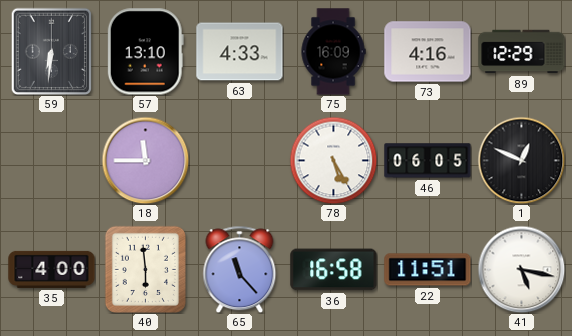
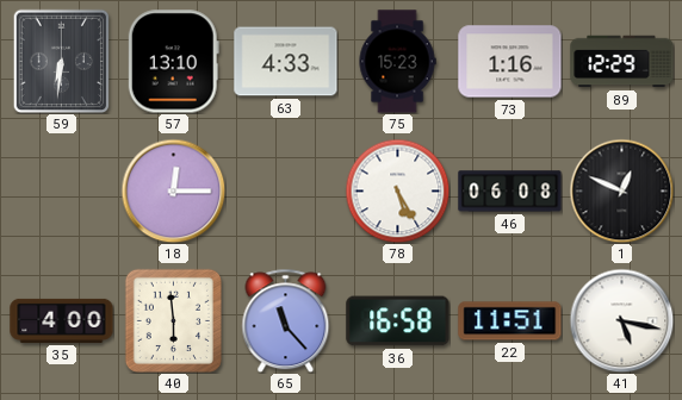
75: 16:09 -> 15:23
73: 4:16 -> 1:16
18: 11:45 -> 12:15
46: 06:05 -> 06:08
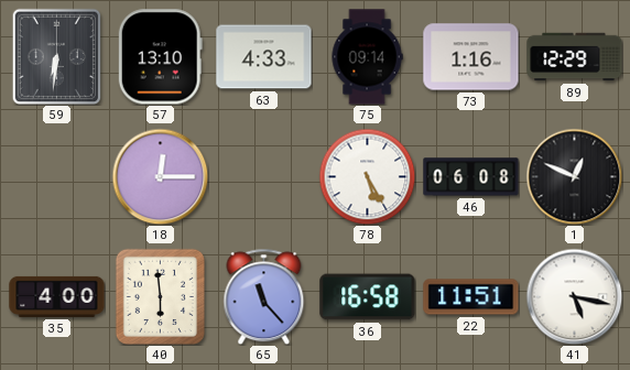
75: 15:23 -> 09:14
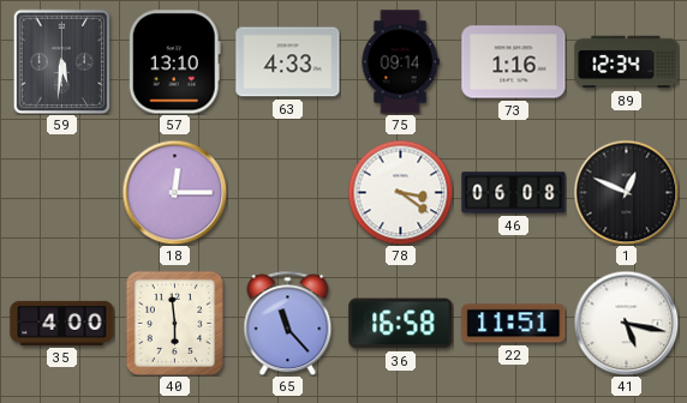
59: 6:31 -> 5:31
89: 12:29 -> 12:34
78: 5:25 -> 3:21
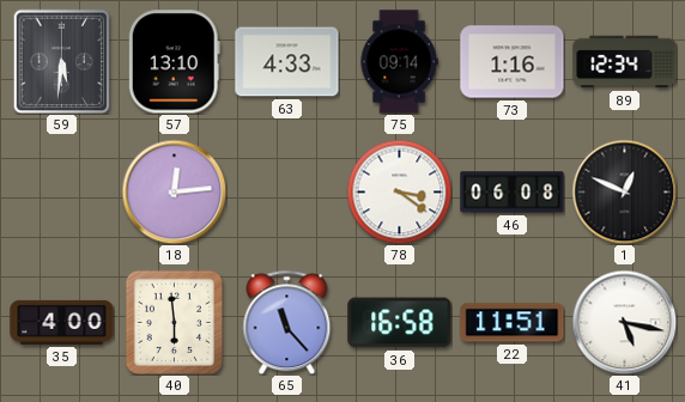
18: 12:15 -> 12:14
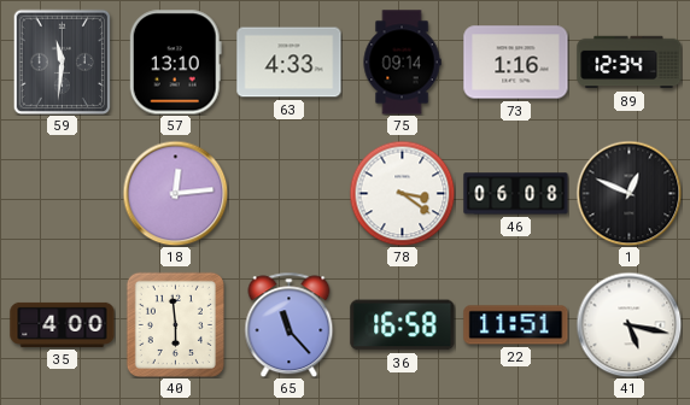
59: 5:31 -> 11:31
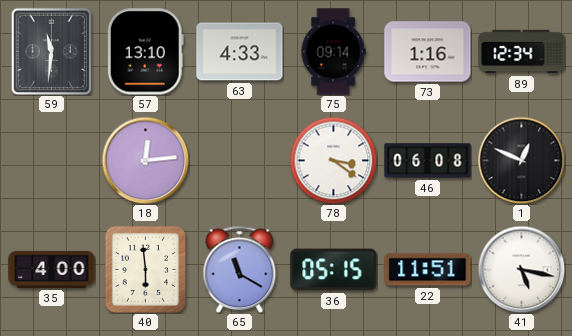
65: 11:23 -> 11:20
36: 16:58 -> 05:15
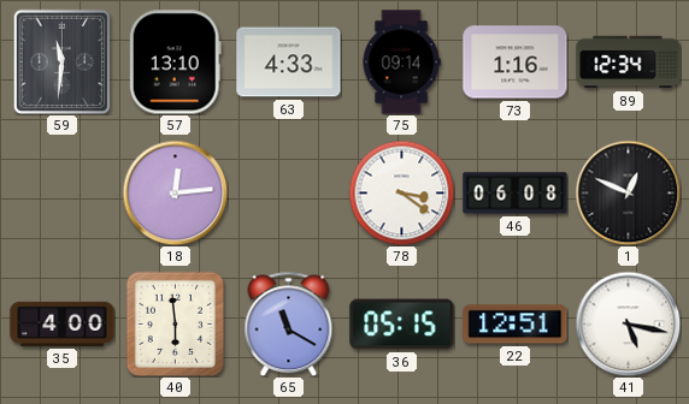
22: 11:51 -> 12:51
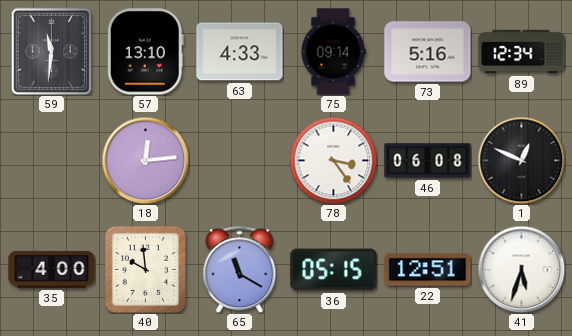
73: 1:16 -> 5:16
78: 3:21 -> 3:24
40: 5:59 -> 9:59
41: 5:17 -> 5:33
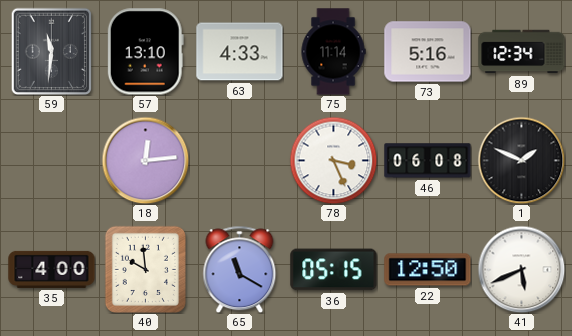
75: 09:14 -> 11:14
78: 3:24 -> 3:26
1: 12:49 -> 1:49
22: 12:51 -> 12:50
41: 5:33 -> 5:41
